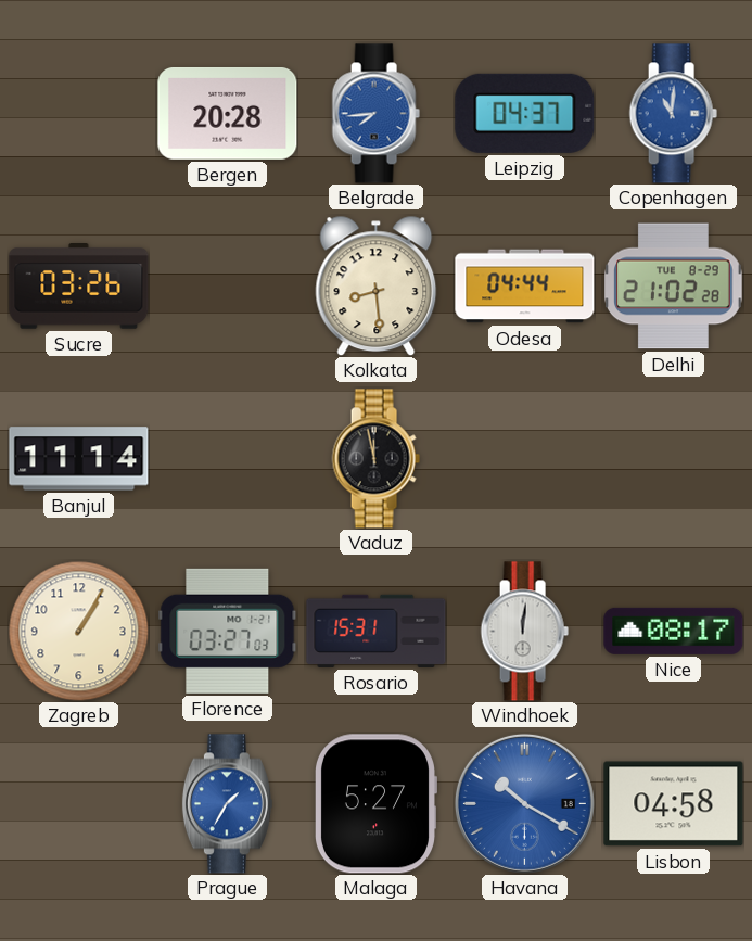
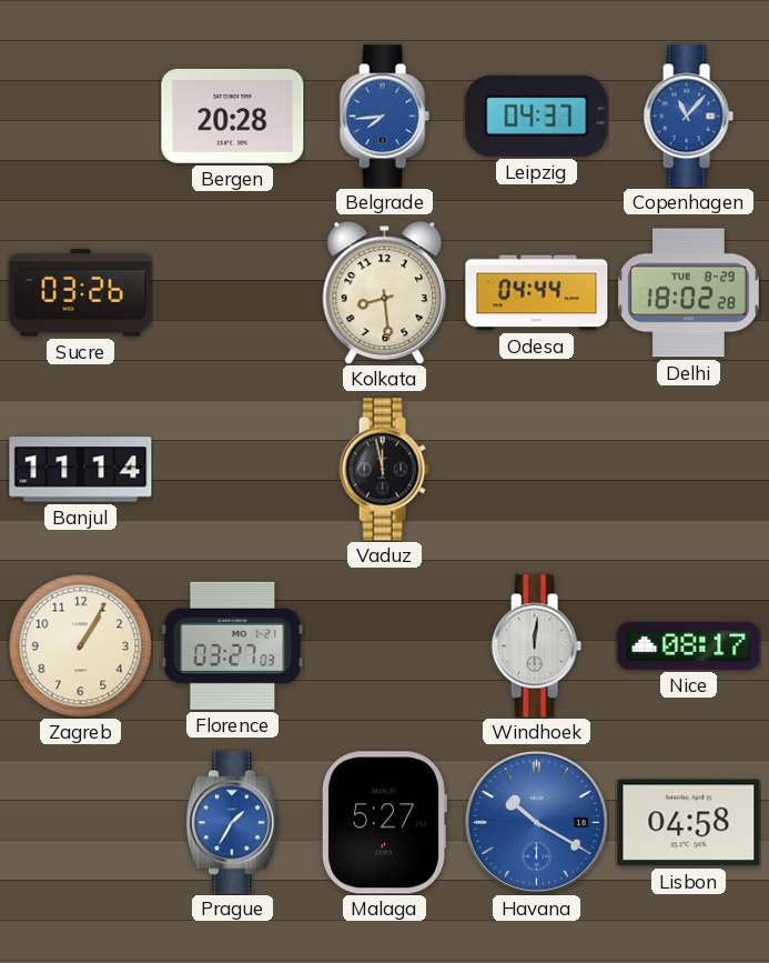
Copenhagen: 11:01 -> 11:07
Delhi: 21:02 -> 18:02
Rosario: 15:31 -> none
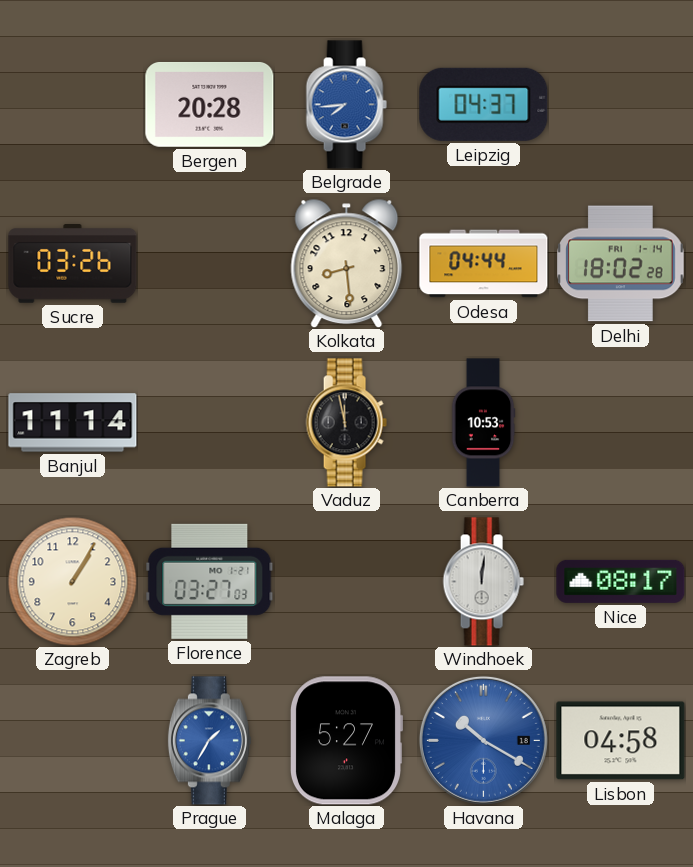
Copenhagen: 11:07 -> none
Delhi date: TUE 8-29 -> FRI 1-14
Canberra: none -> 10:53
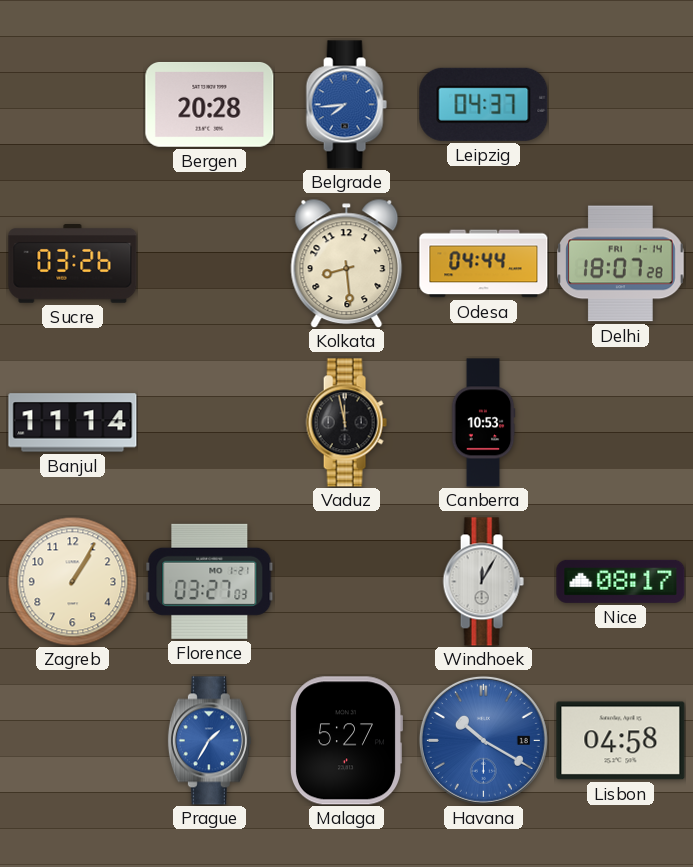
Delhi: 18:02 -> 18:07
Windhoek: 12:01 -> 12:05
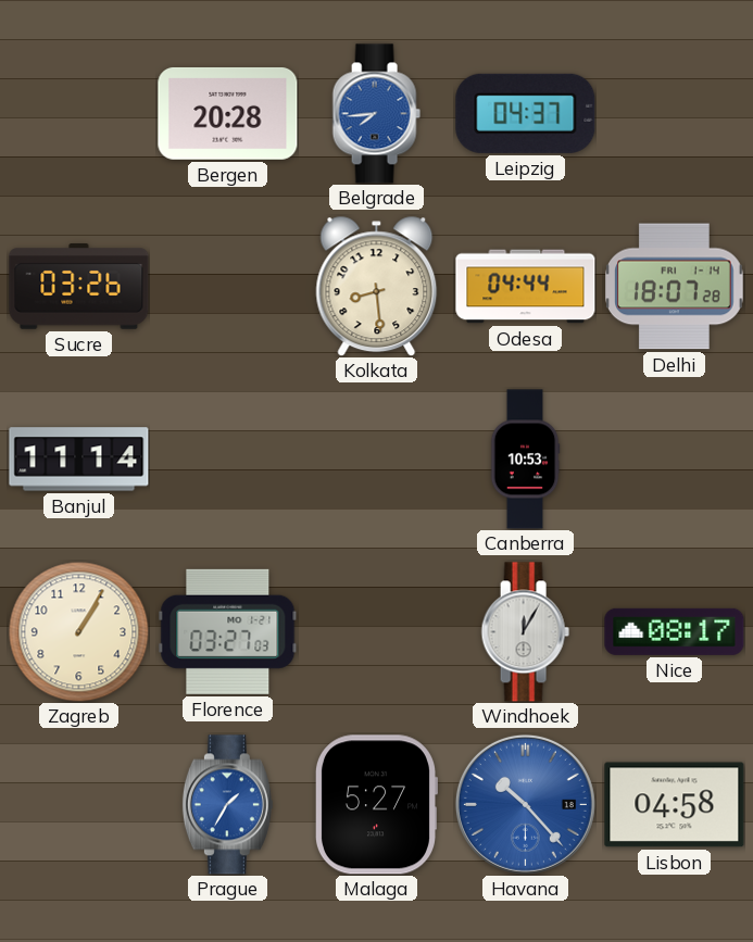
Vaduz: 11:58 -> none
Havana: 10:20 -> 10:23
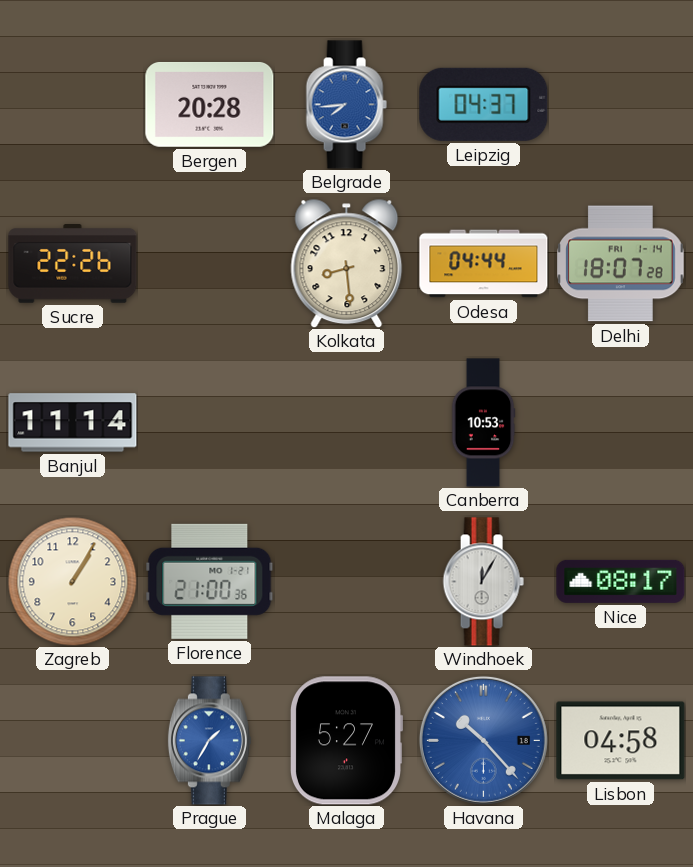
Sucre: 03:26 -> 22:26
Florence: 03:27 -> 21:00
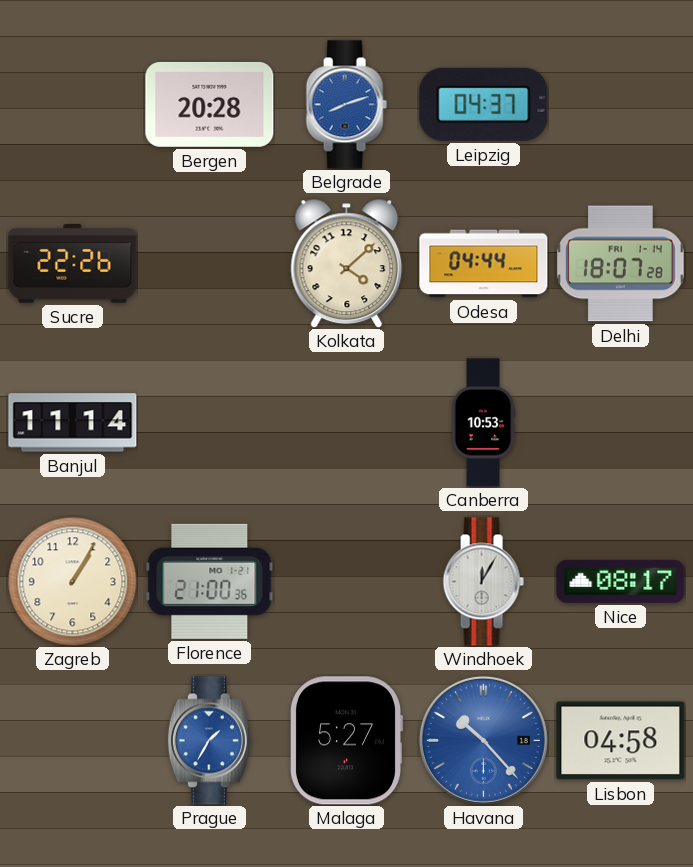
Belgrade: 7:44 -> 8:12
Kolkata: 8:29 -> 4:08
